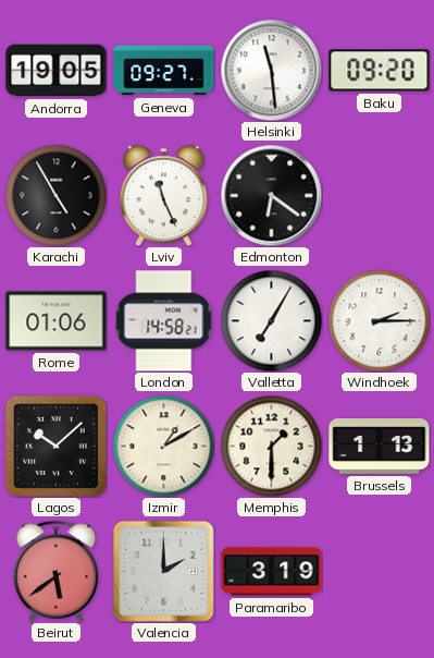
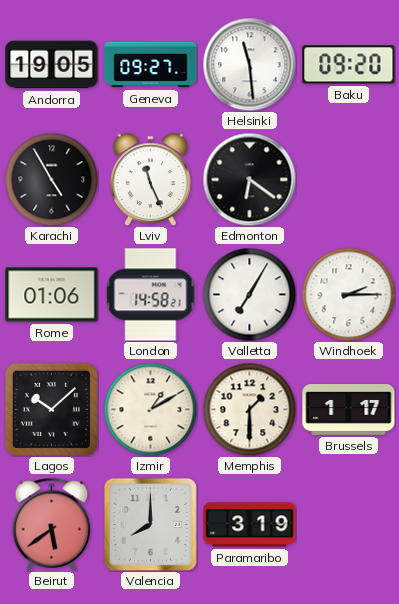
Brussels: 1:13 -> 1:17
Valencia: 2:00 -> 8:00
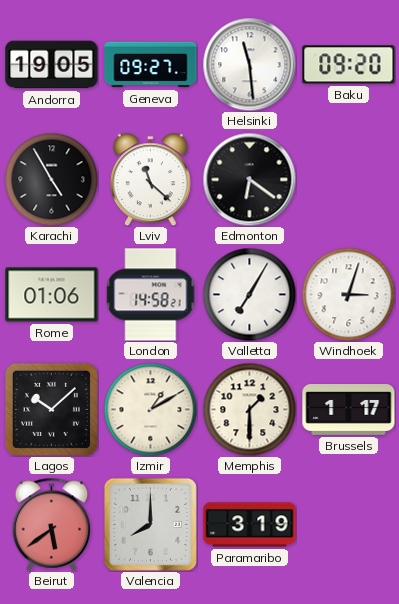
Lviv: 11:26 -> 11:22
Windhoek: 2:15 -> 3:03
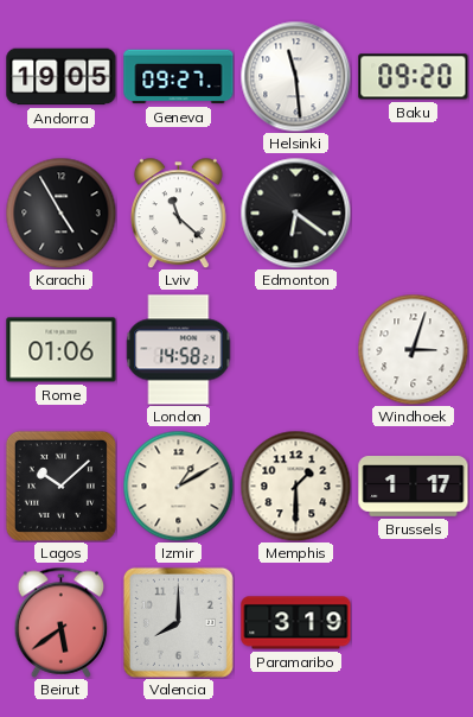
Valletta: 7:05 -> none
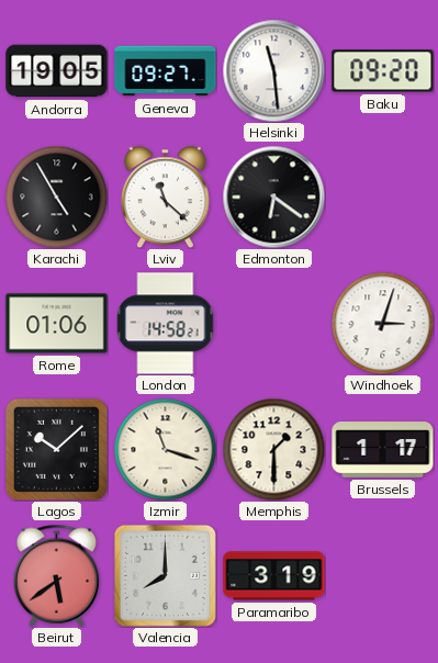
Izmir: 1:10 -> 11:18
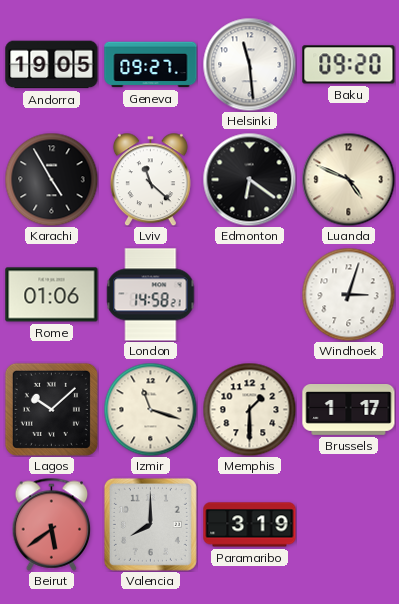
Luanda: none -> 4:49
